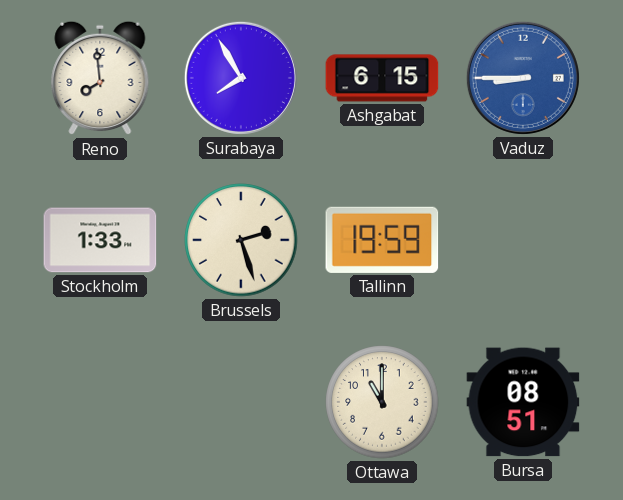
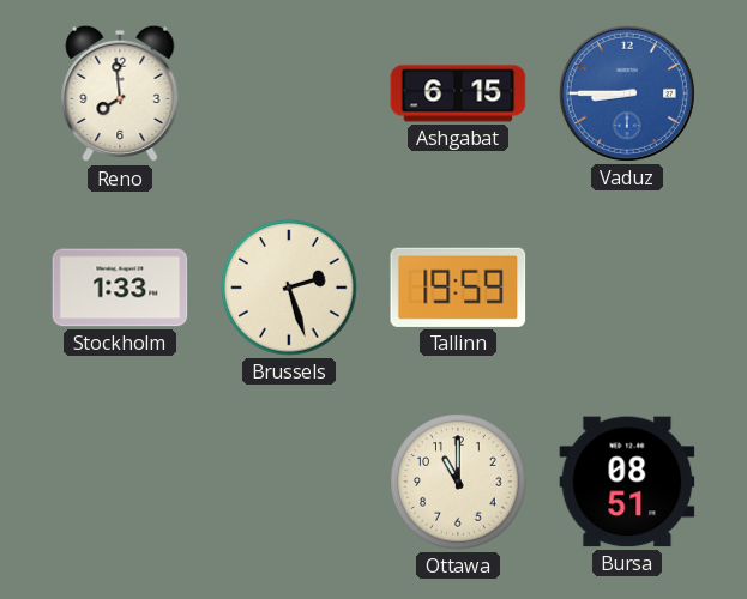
Surabaya: 7:55 -> none
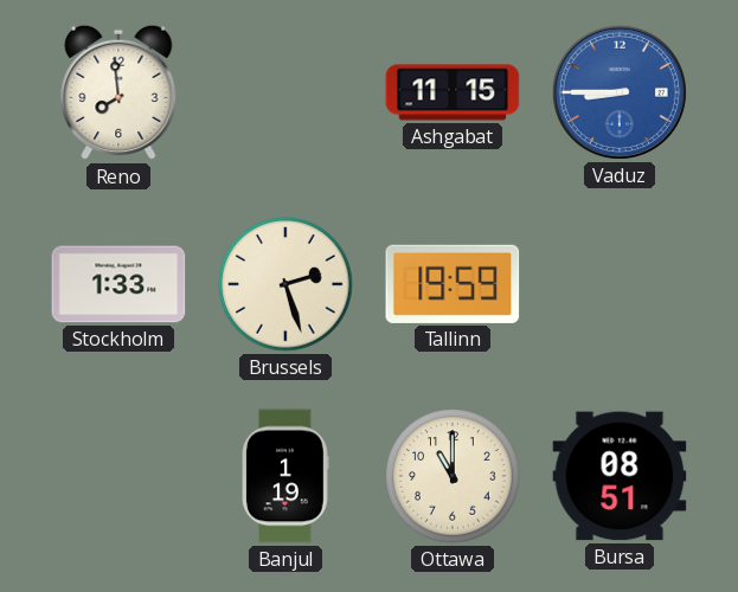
Ashgabat: 6:15 -> 11:15
Banjul: none -> 1:19
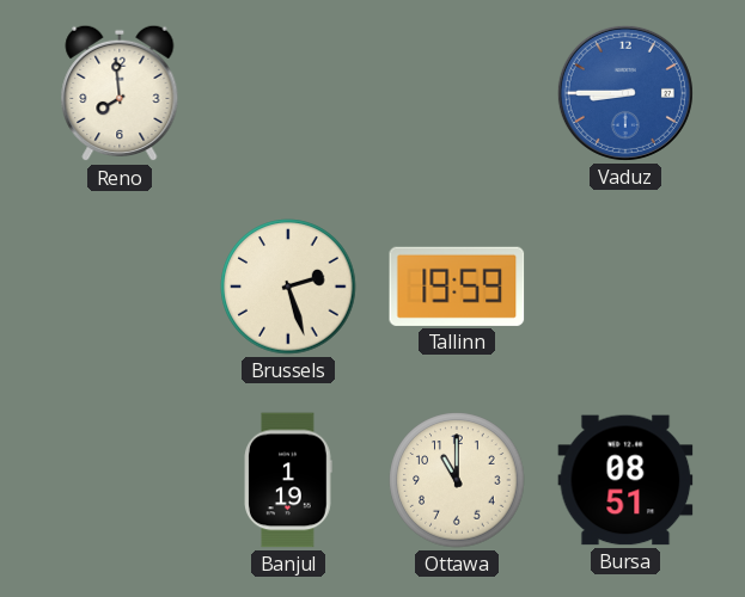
Ashgabat: 11:15 -> none
Stockholm: 1:33 -> none
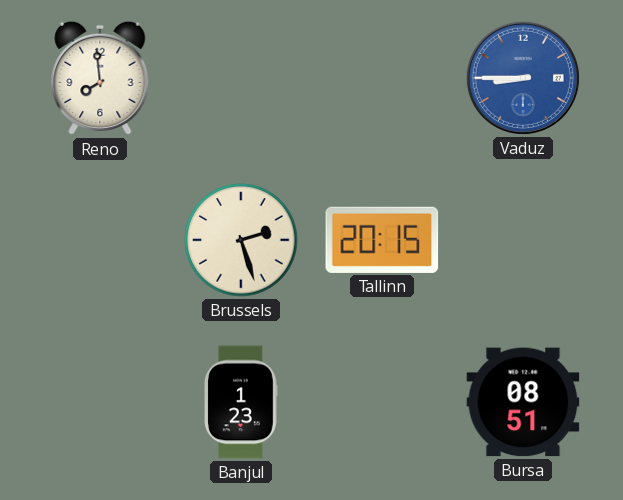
Tallinn: 19:59 -> 20:15
Banjul: 1:19 -> 1:23
Ottawa: 11:00 -> none
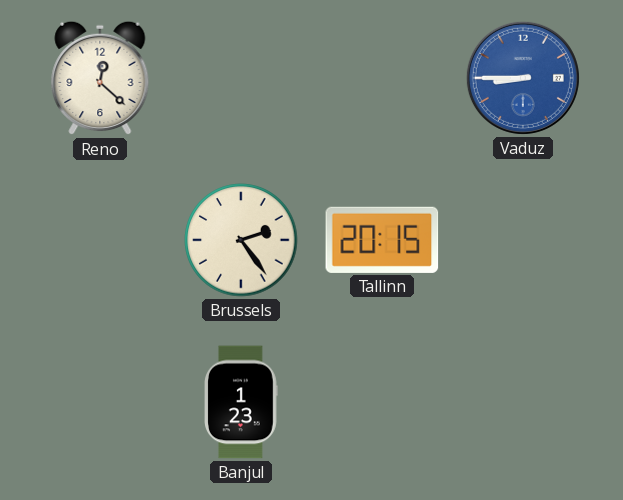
Reno: 7:59 -> 12:22
Brussels: 2:27 -> 2:24
Bursa: 08:51 -> none
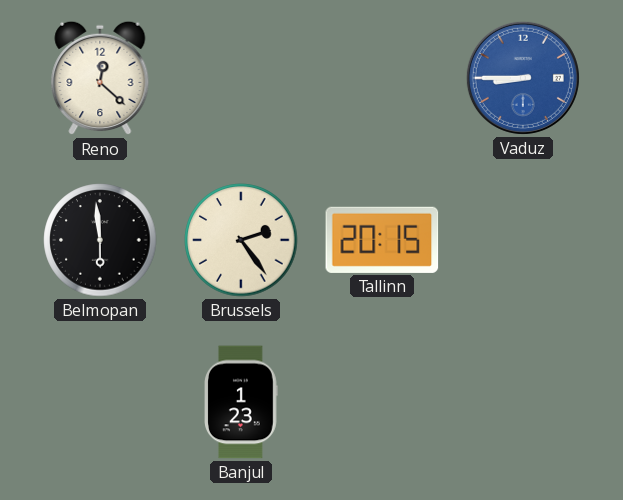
Belmopan: none -> 5:59
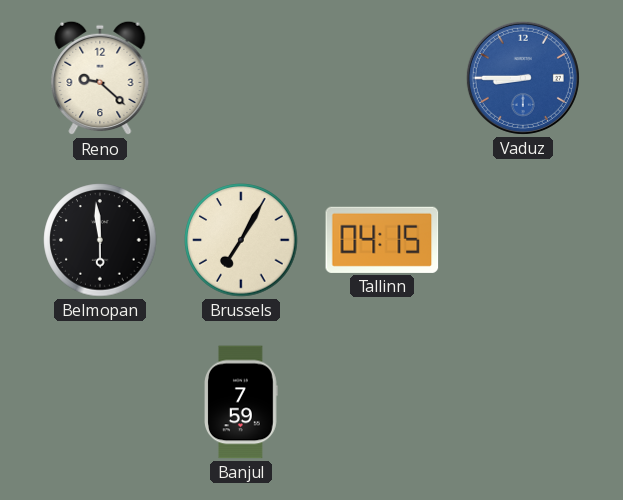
Reno: 12:22 -> 9:22
Brussels: 2:24 -> 7:05
Tallinn: 20:15 -> 04:15
Banjul: 1:23 -> 7:59
